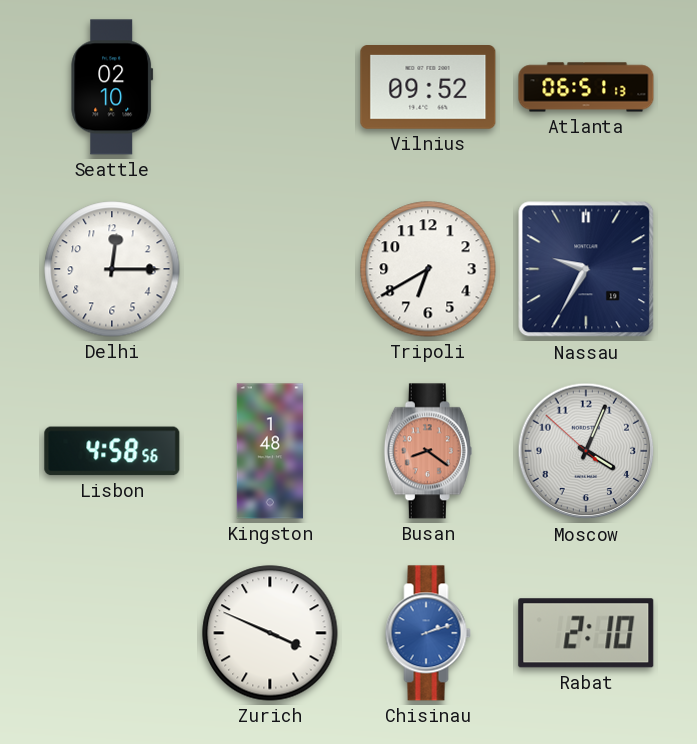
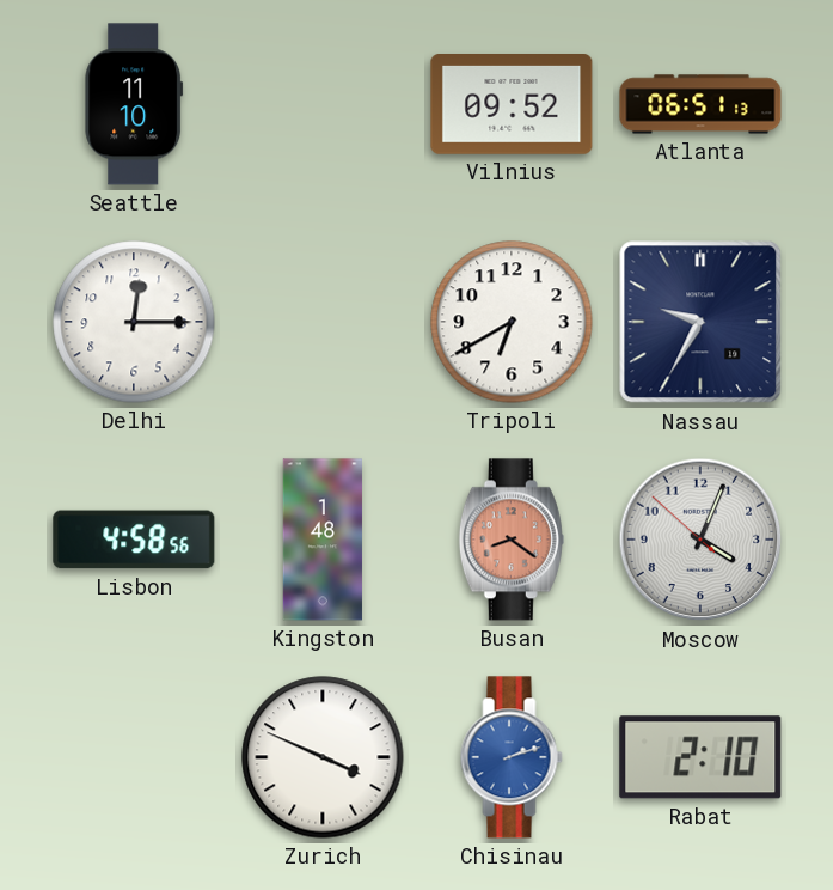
Seattle: 02:10 -> 11:10
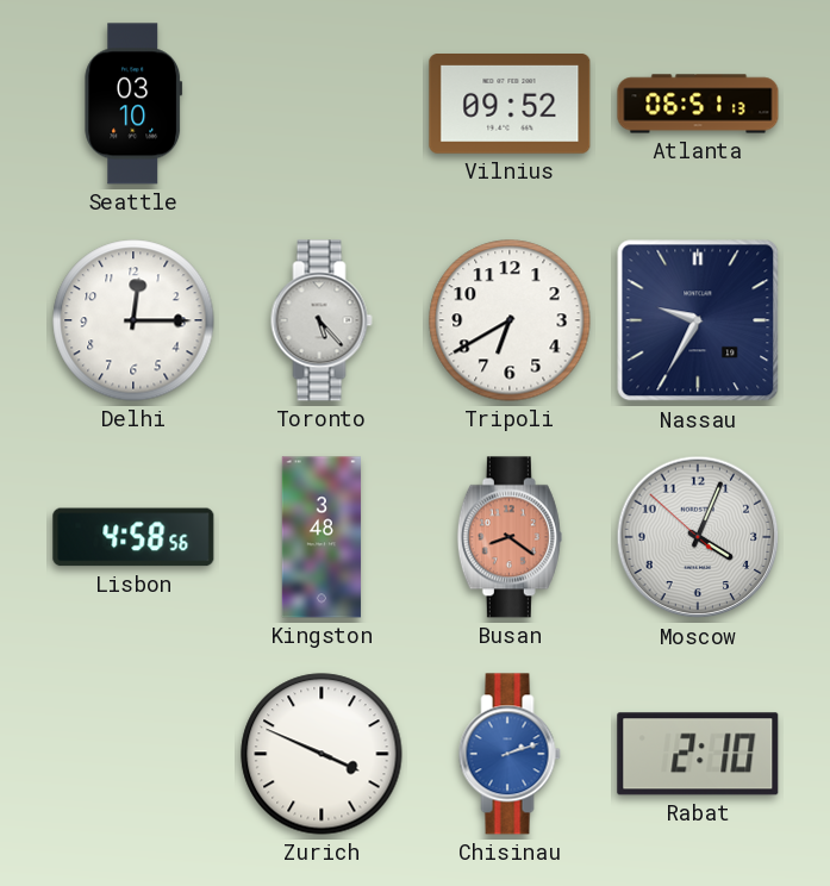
Seattle: 11:10 -> 03:10
Toronto: none -> 5:23
Kingston: 1:48 -> 3:48
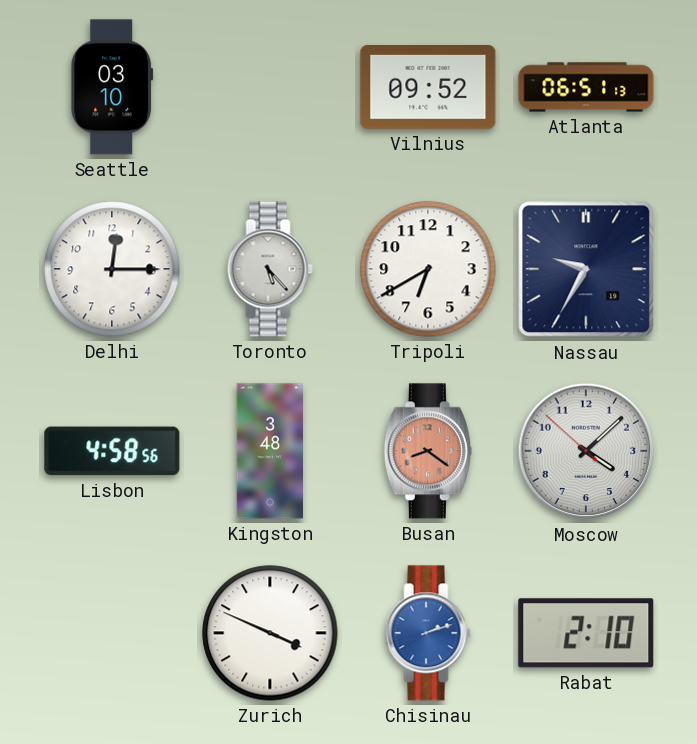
Moscow: 4:03 -> 4:07
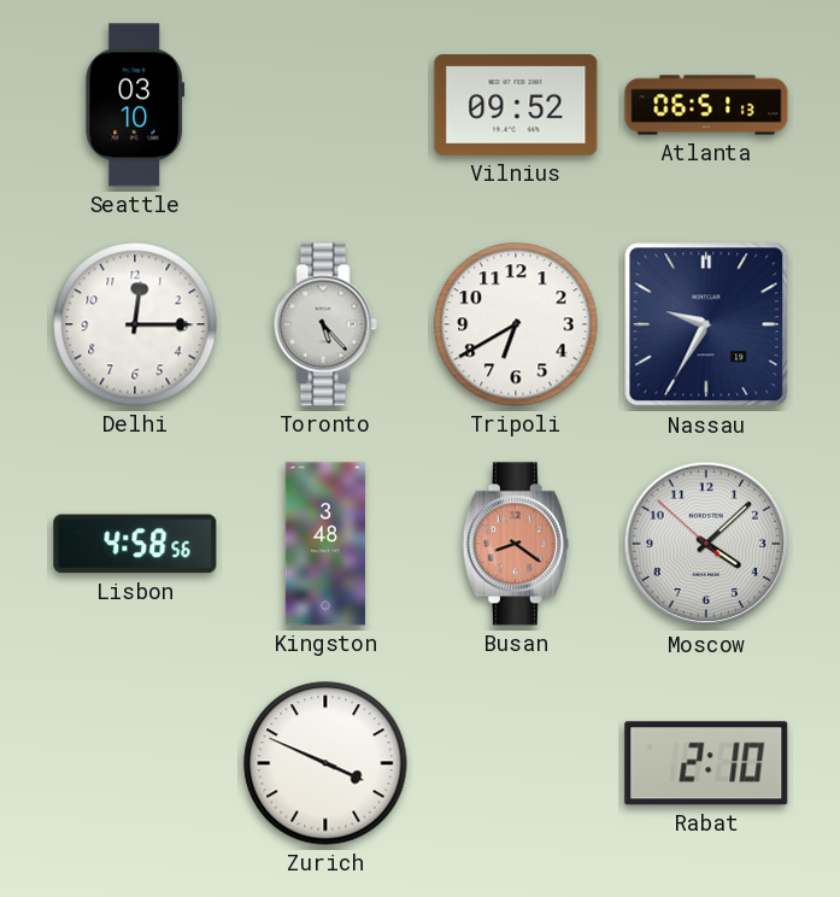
Chisinau: 2:12 -> none
